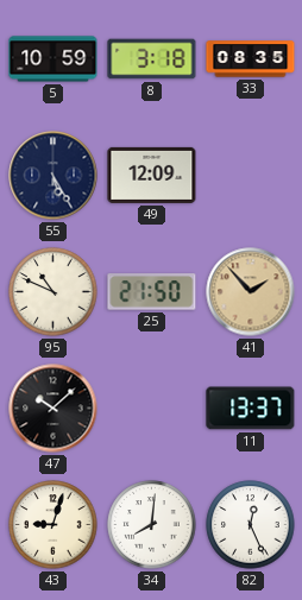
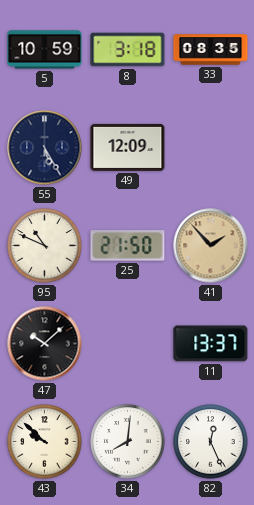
43: 9:03 -> 9:52
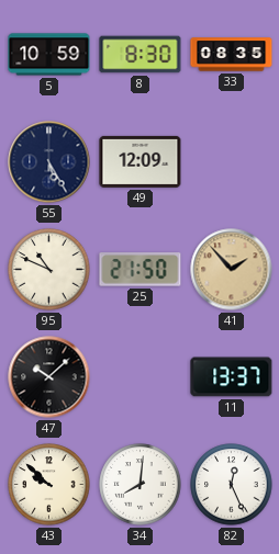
8: 3:18 -> 8:30
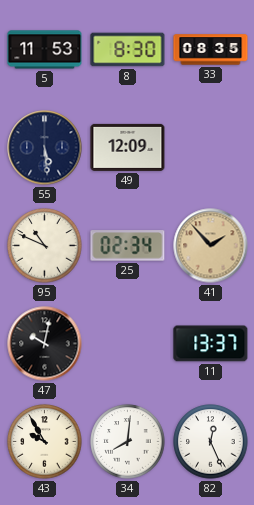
5: 10:59 -> 11:53
55: 5:25 -> 5:29
25: 21:50 -> 02:34
47: 10:08 -> 10:02
43: 9:52 -> 9:55
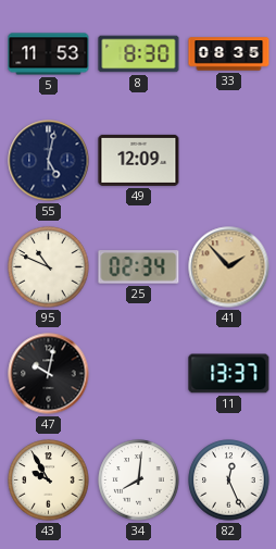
55: 5:29 -> 5:02
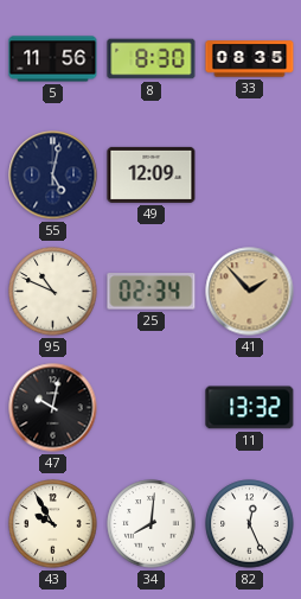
5: 11:53 -> 11:56
11: 13:37 -> 13:32
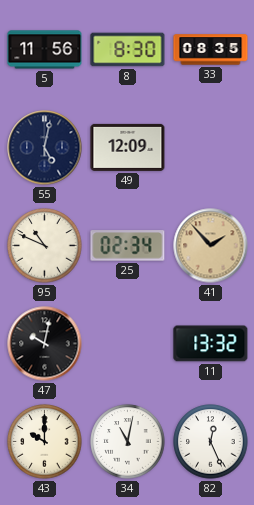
43: 9:55 -> 10:00
34: 8:01 -> 11:02
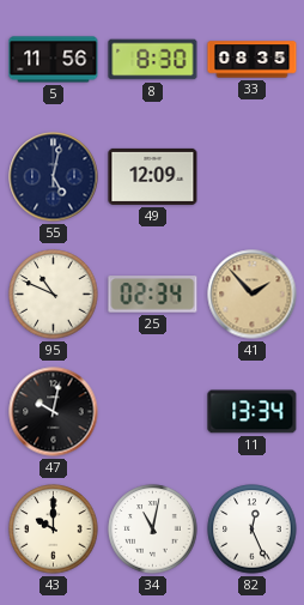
11: 13:32 -> 13:34
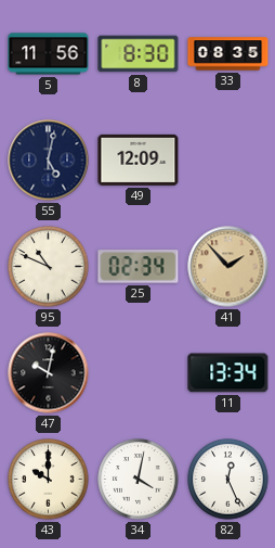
34: 11:02 -> 4:02
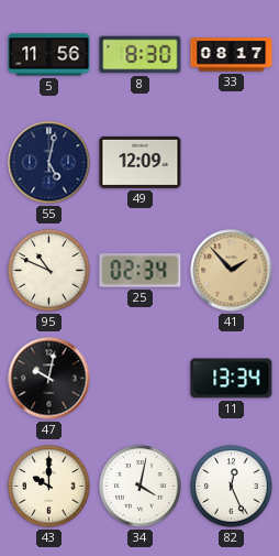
33: 08:35 -> 08:17
